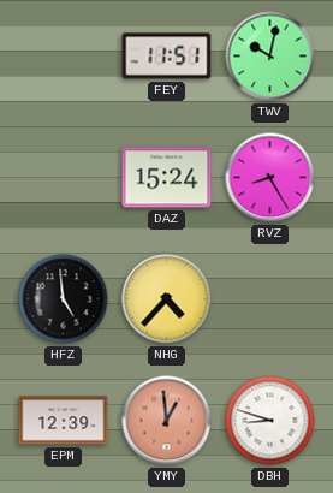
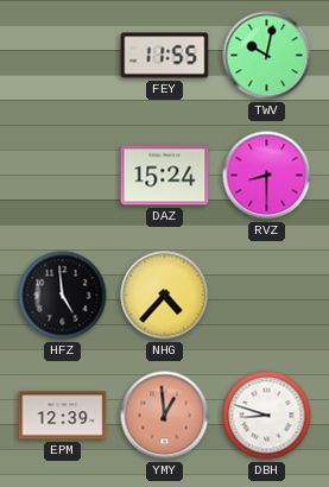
FEY: 11:51 -> 11:55
RVZ: 8:25 -> 8:30
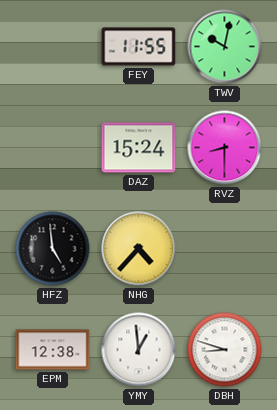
EPM: 12:39 -> 12:38
YMY dial: salmon -> white
